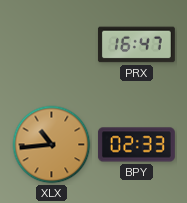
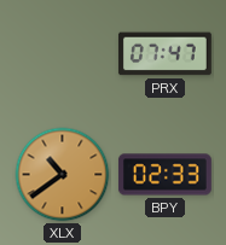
PRX: 16:47 -> 07:47
XLX: 10:44 -> 10:39
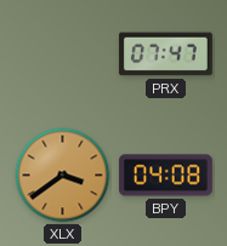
XLX: 10:39 -> 3:39
BPY: 02:33 -> 04:08
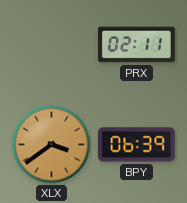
PRX: 07:47 -> 02:11
BPY: 04:08 -> 06:39
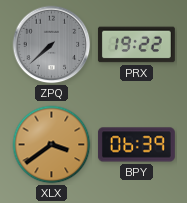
ZPQ: none -> 7:38
PRX: 02:11 -> 19:22
